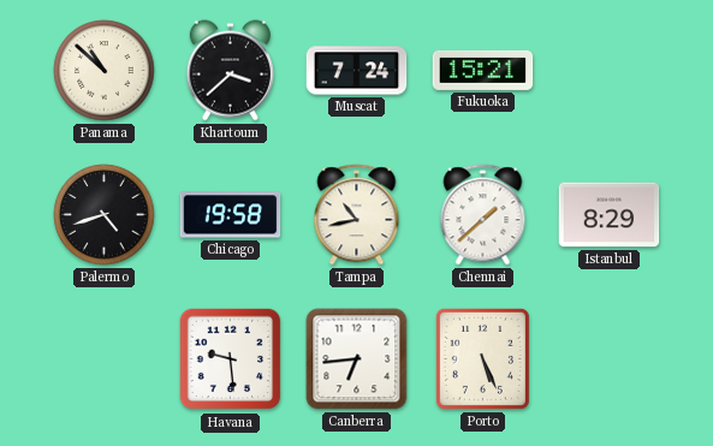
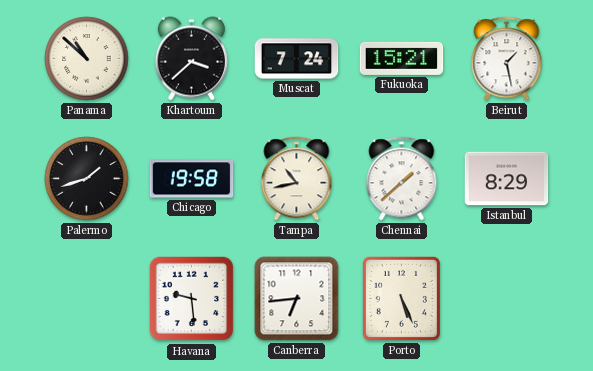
Beirut: none -> 1:28
Palermo: 4:42 -> 1:42
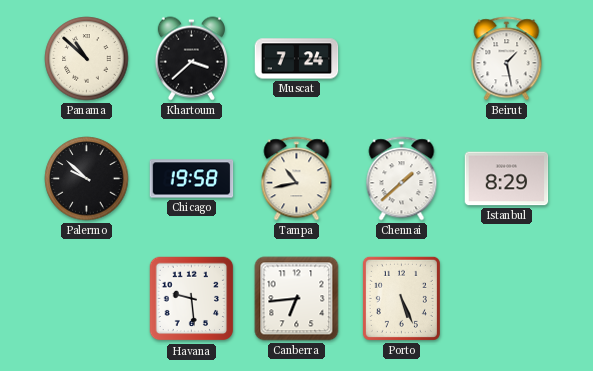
Fukuoka: 15:21 -> none
Palermo: 1:42 -> 9:52
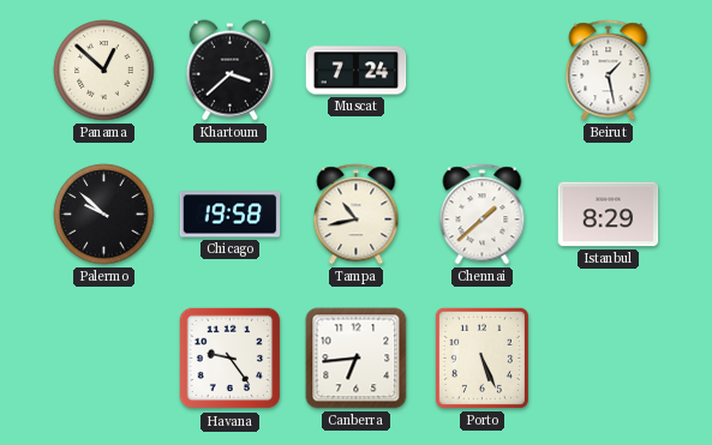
Panama: 10:52 -> 12:52
Havana: 9:29 -> 9:24
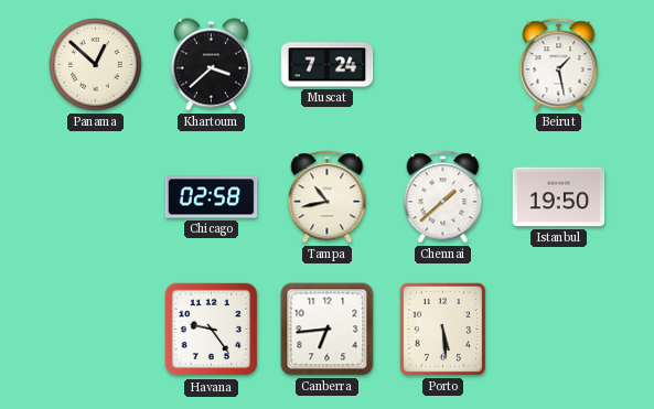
Palermo: 9:52 -> none
Chicago: 19:58 -> 02:58
Istanbul: 8:29 -> 19:50
Porto: 5:26 -> 5:29
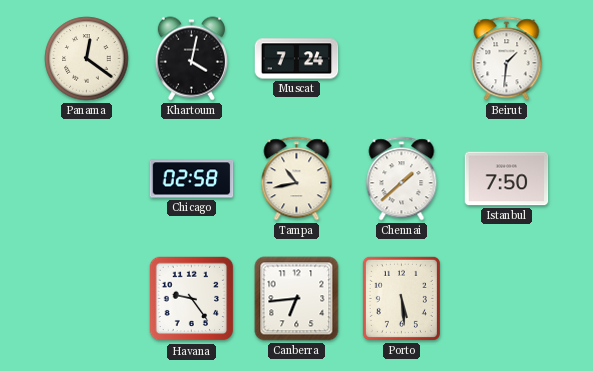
Panama: 12:52 -> 12:21
Khartoum: 3:38 -> 4:02
Beirut: 1:28 -> 1:31
Istanbul: 19:50 -> 7:50
